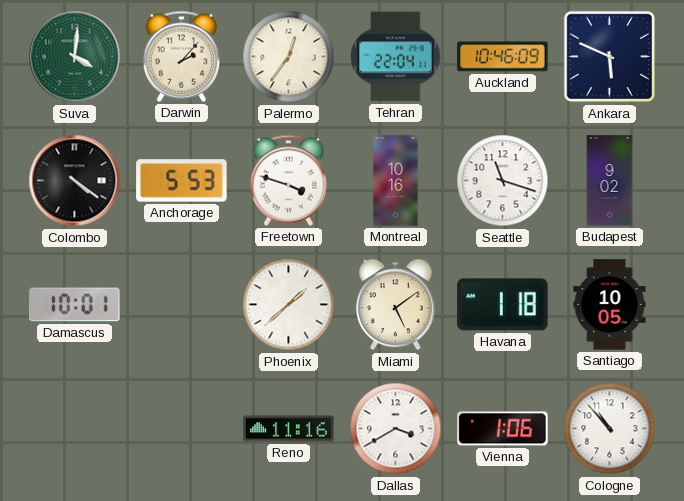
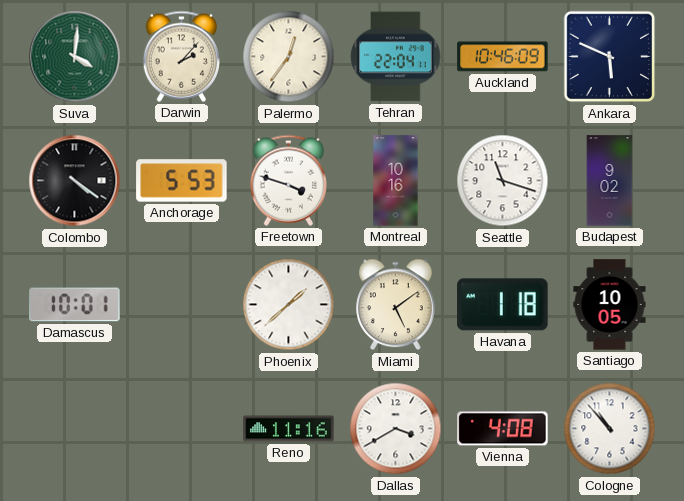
Vienna: 1:06 -> 4:08
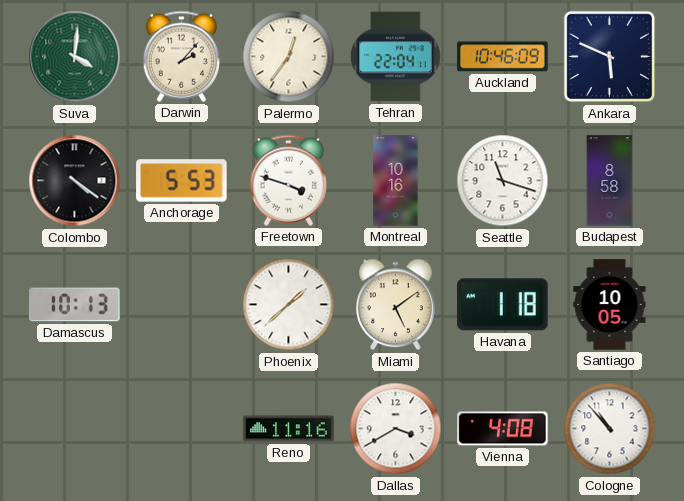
Budapest: 9:02 -> 8:58
Damascus: 10:01 -> 10:13
